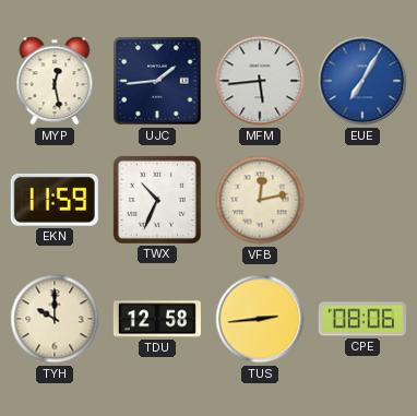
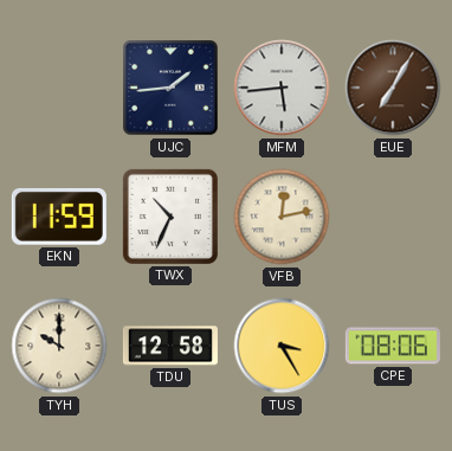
MYP: 12:28 -> none
EUE dial: blue -> brown
TUS: 2:44 -> 3:25
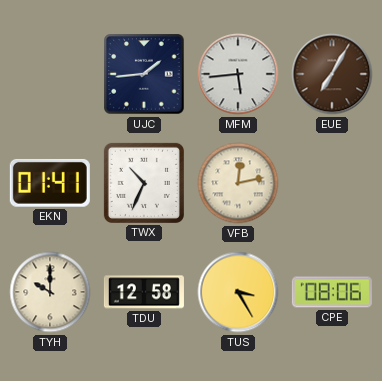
EKN: 11:59 -> 01:41
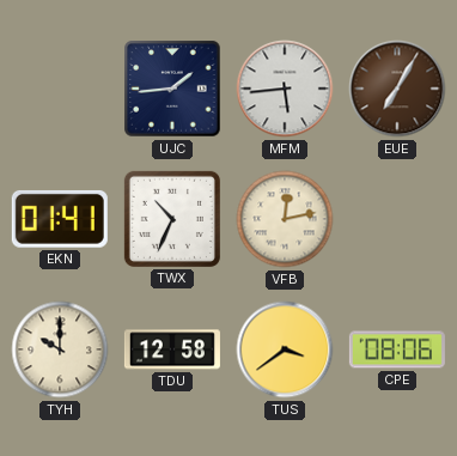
TUS: 3:25 -> 3:39
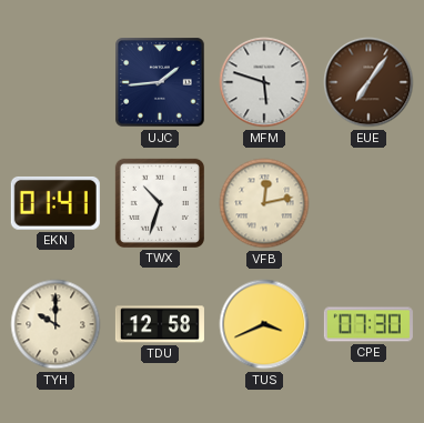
MFM: 5:44 -> 5:48
EUE: 7:05 -> 7:06
TWX: 10:34 -> 10:33
TUS: 3:39 -> 3:41
CPE: 08:06 -> 07:30
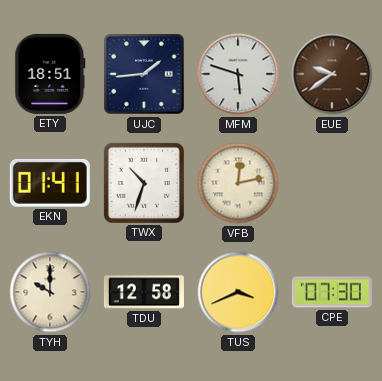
ETY: none -> 18:51
EUE: 7:06 -> 9:39
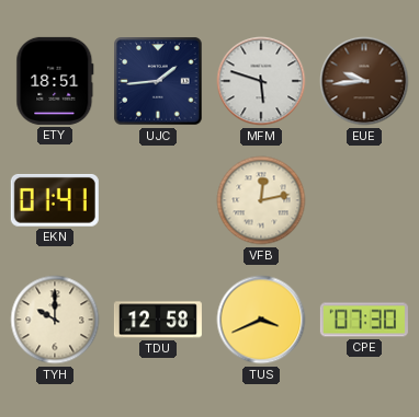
EUE: 9:39 -> 9:44
TWX: 10:33 -> none
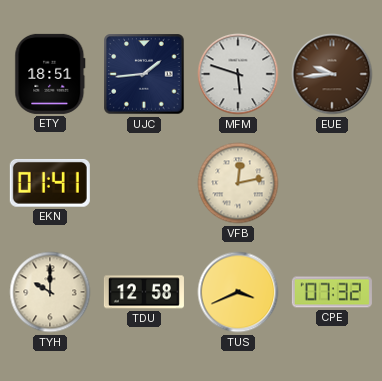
CPE: 07:30 -> 07:32
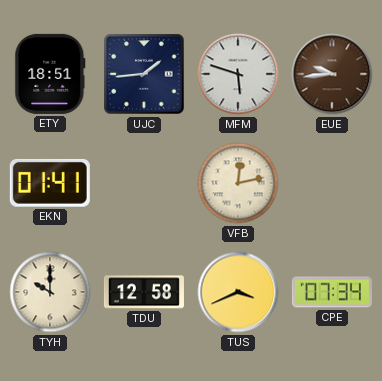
CPE: 07:32 -> 07:34
